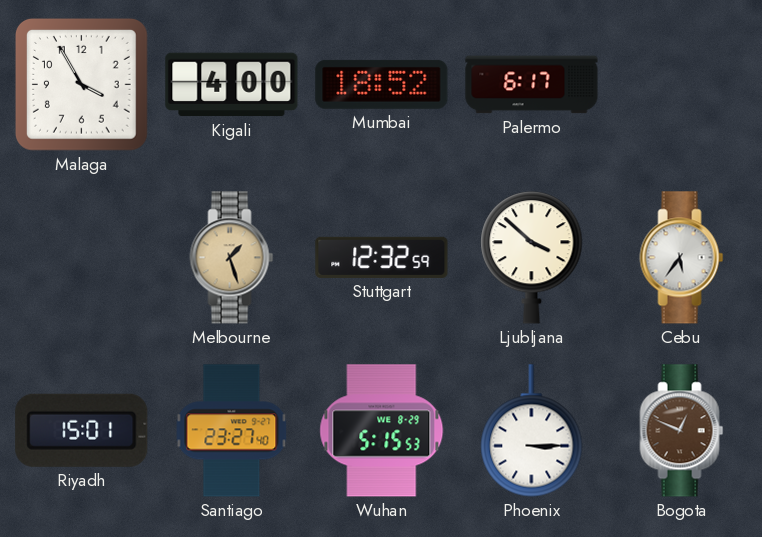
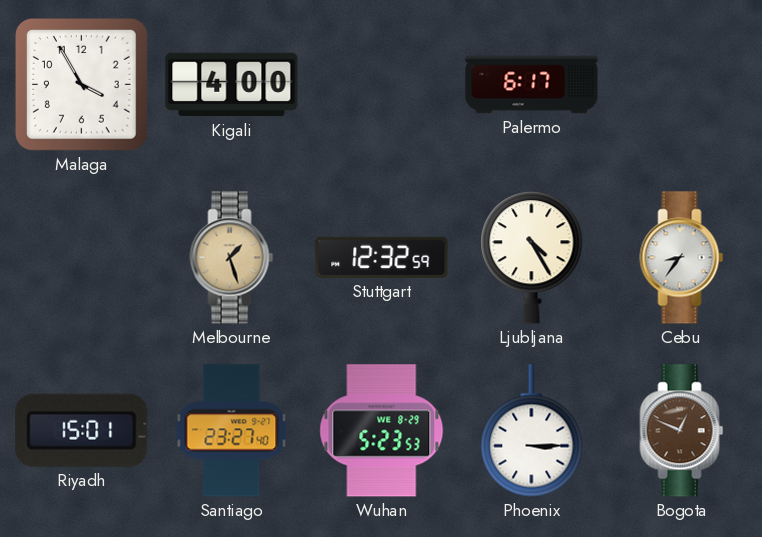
Mumbai: 18:52 -> none
Ljubljana: 3:52 -> 4:25
Cebu: 5:36 -> 8:36
Wuhan: 5:15 -> 5:23
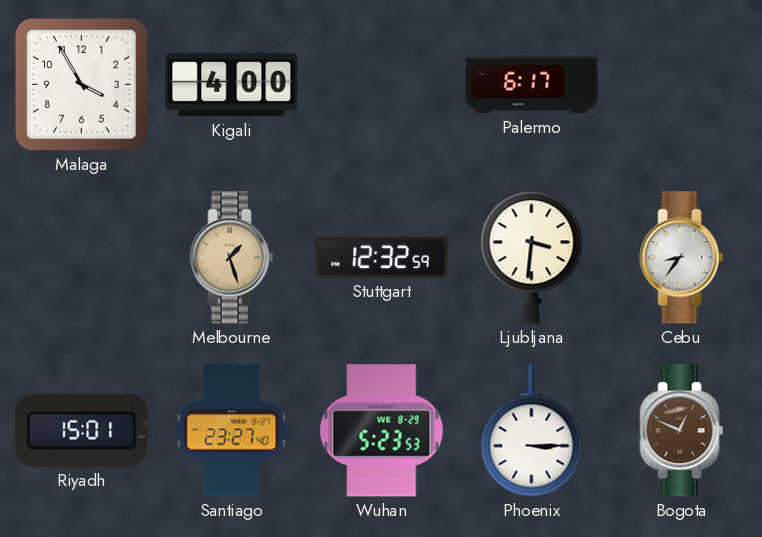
Ljubljana: 4:25 -> 3:31
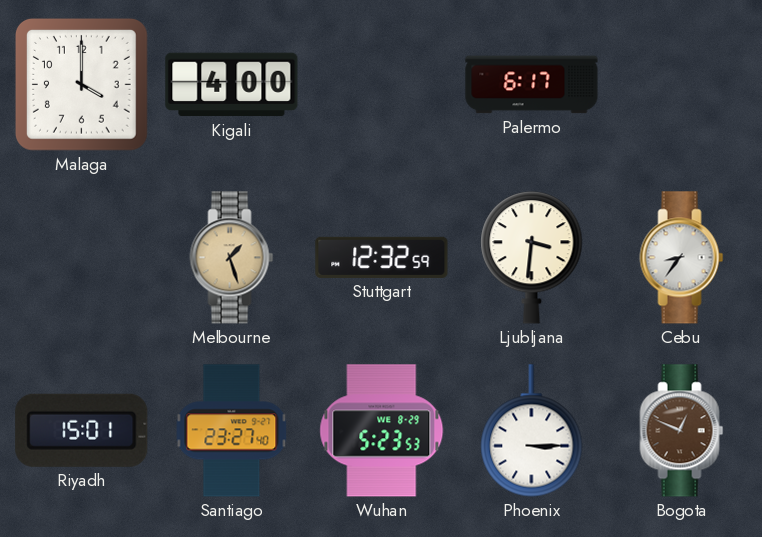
Malaga: 3:55 -> 4:00
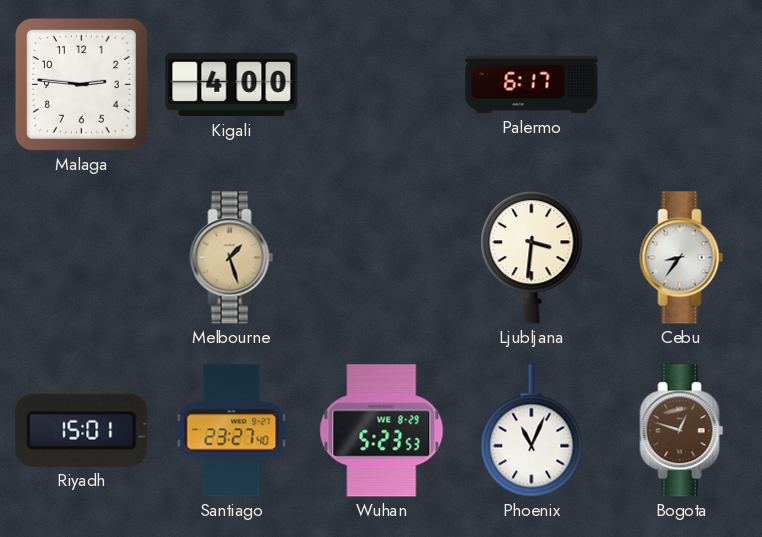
Malaga: 4:00 -> 2:46
Stuttgart: 12:32 -> none
Phoenix: 3:15 -> 11:04
Bogota: 12:49 -> 12:48
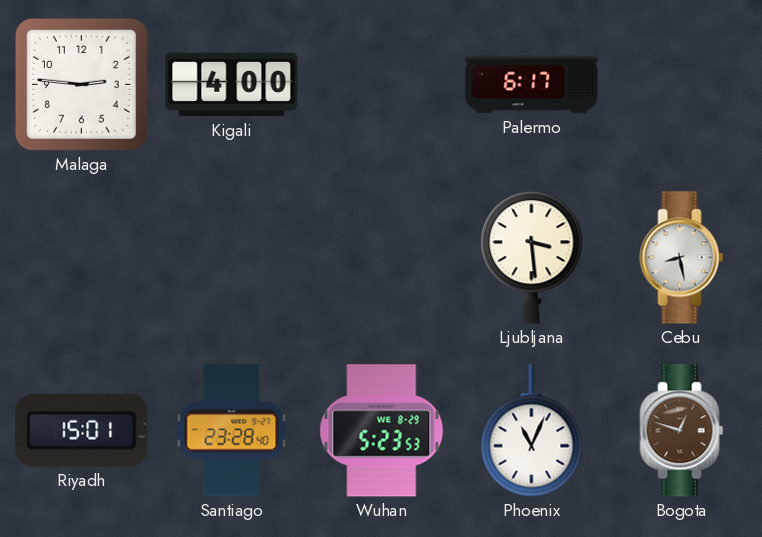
Melbourne: 1:27 -> none
Ljubljana: 3:31 -> 3:29
Cebu: 8:36 -> 8:28
Santiago: 23:27 -> 23:28
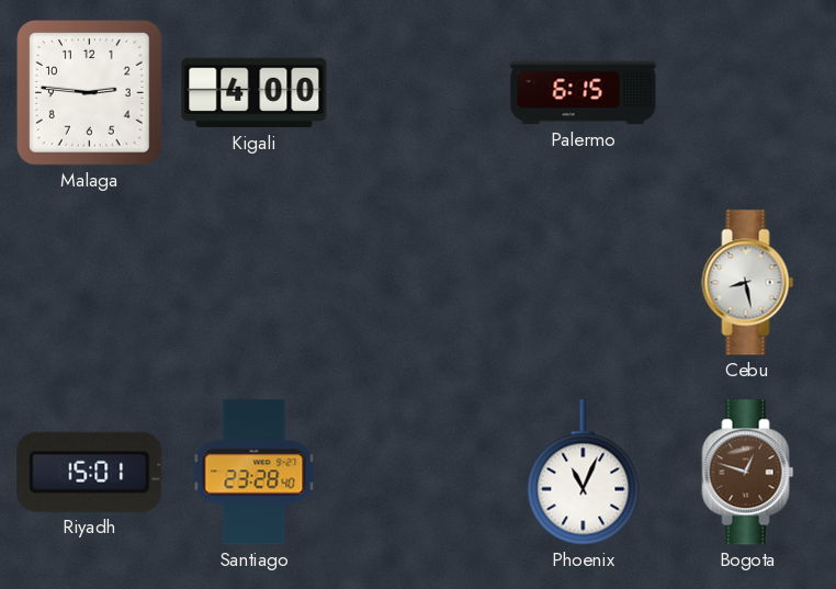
Palermo: 6:17 -> 6:15
Ljubljana: 3:29 -> none
Wuhan: 5:23 -> none
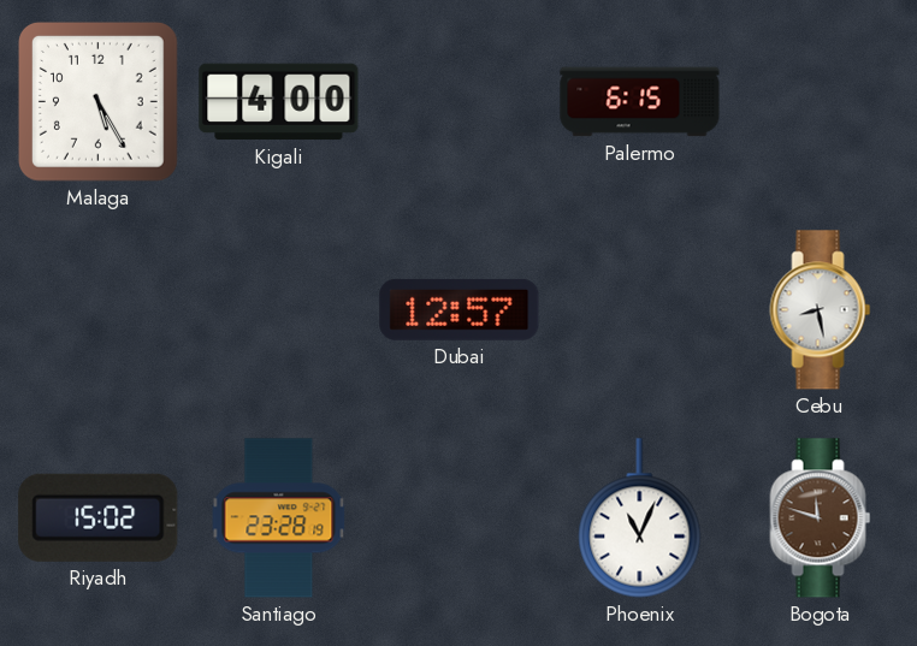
Malaga: 2:46 -> 5:25
Dubai: none -> 12:57
Riyadh: 15:01 -> 15:02
Santiago: 23:28:40 -> 23:28:19
Bogota: 12:48 -> 11:48
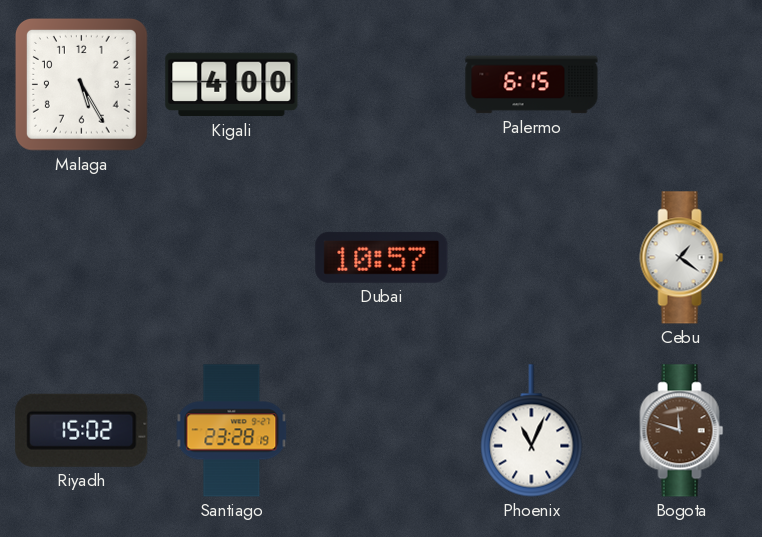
Dubai: 12:57 -> 10:57
Cebu: 8:28 -> 1:21
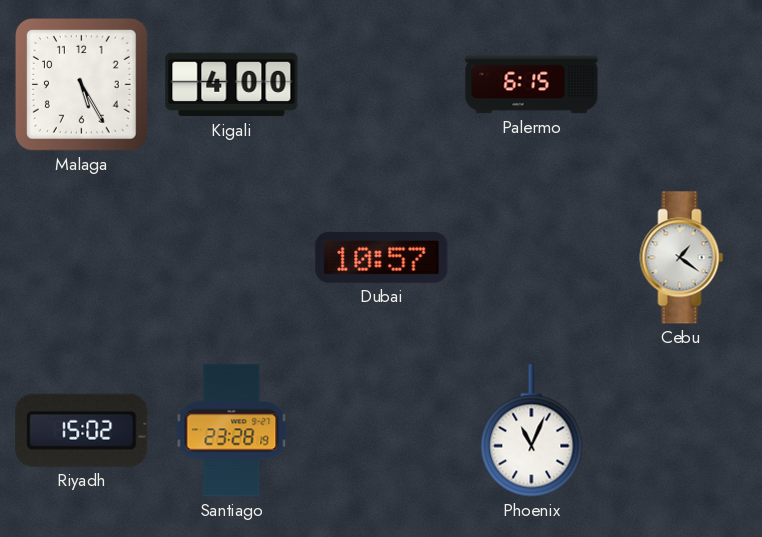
Bogota: 11:48 -> none
